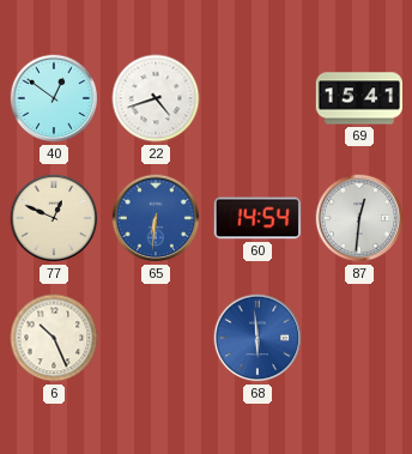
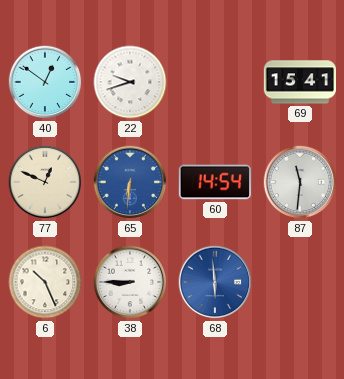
22: 4:42 -> 9:42
87: 12:31 -> 11:31
38: none -> 8:45
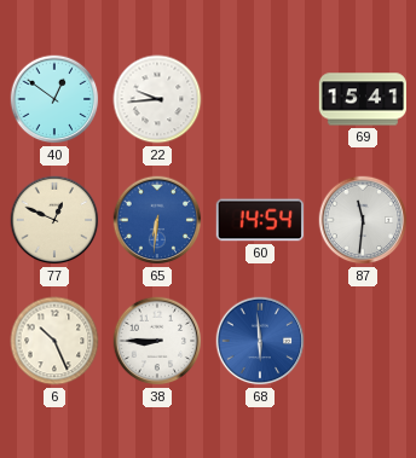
22: 9:42 -> 9:44
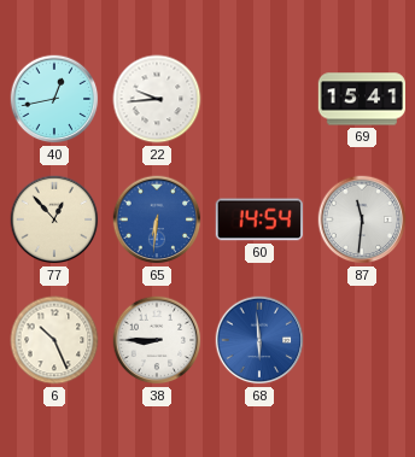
40: 12:51 -> 12:43
77: 12:49 -> 12:53
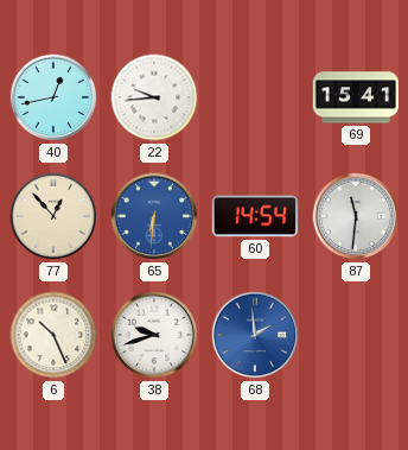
38: 8:45 -> 9:42
68: 5:59 -> 1:59
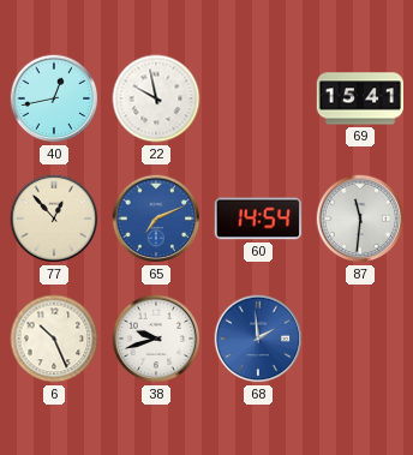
22: 9:44 -> 9:58
65: 6:31 -> 7:11
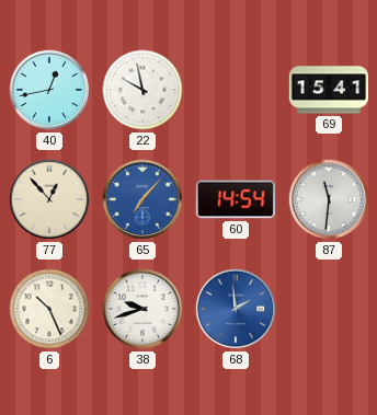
65: 7:11 -> 7:07
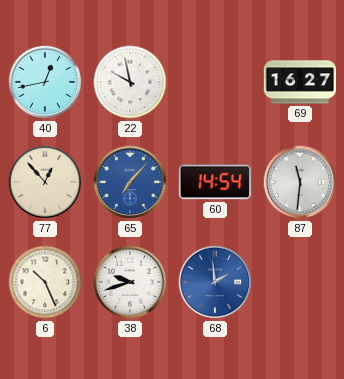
69: 15:41 -> 16:27
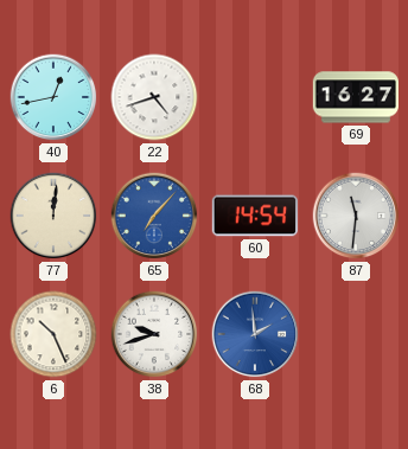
22: 9:58 -> 4:42
77: 12:53 -> 12:01
